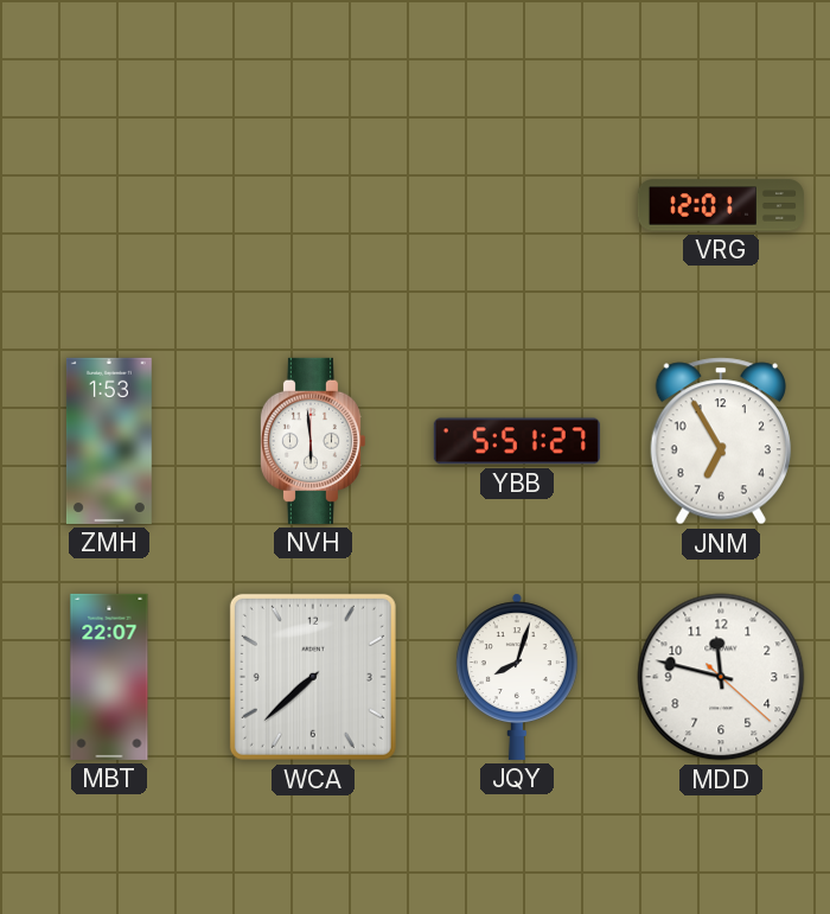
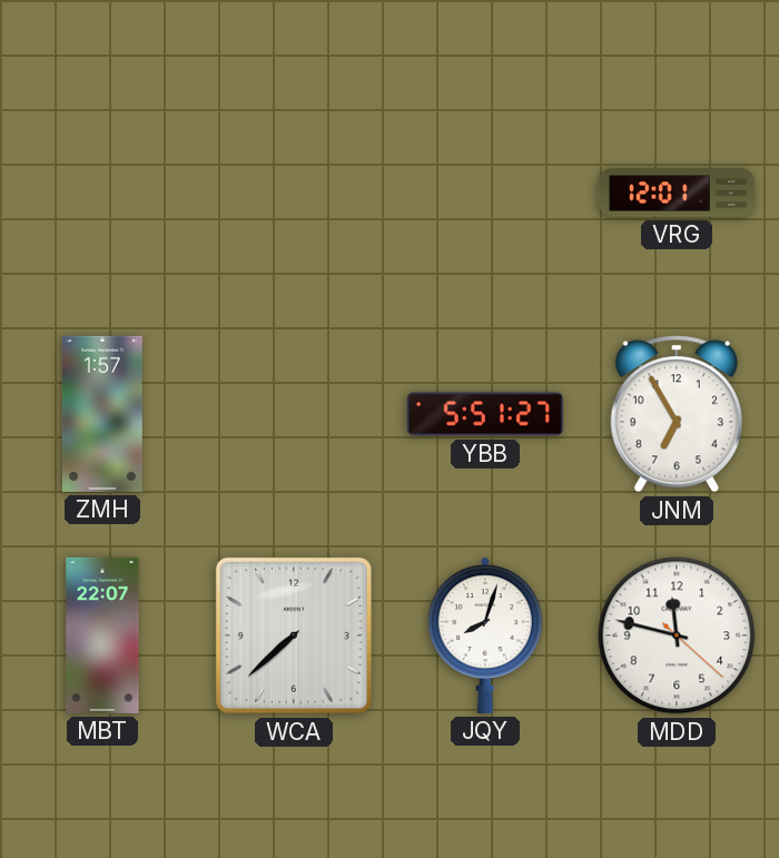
ZMH: 1:53 -> 1:57
NVH: 5:59 -> none
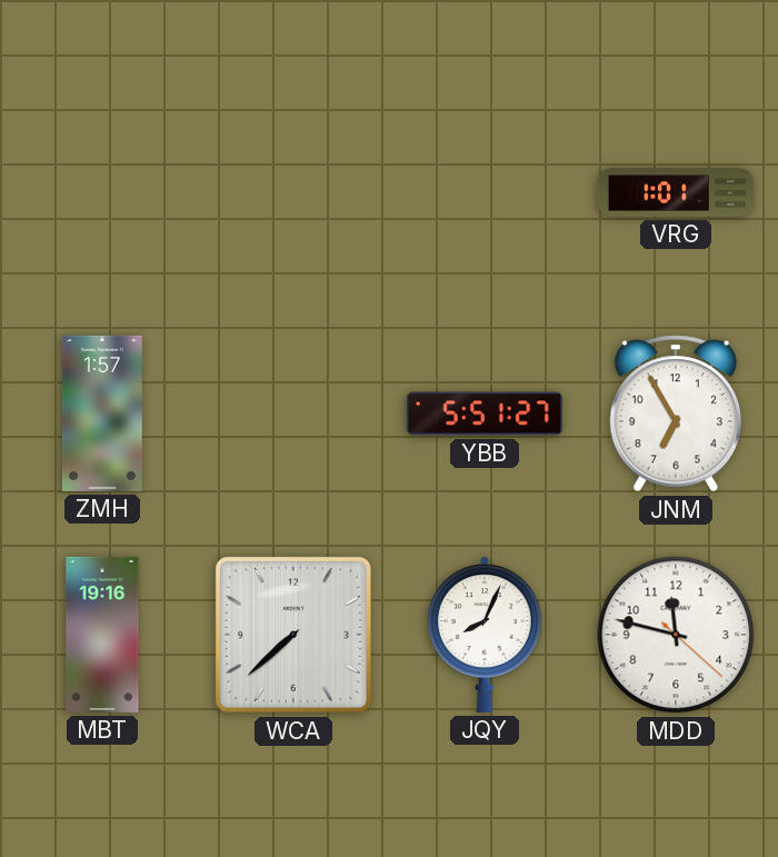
VRG: 12:01 -> 1:01
MBT: 22:07 -> 19:16
JQY: 8:03 -> 8:04
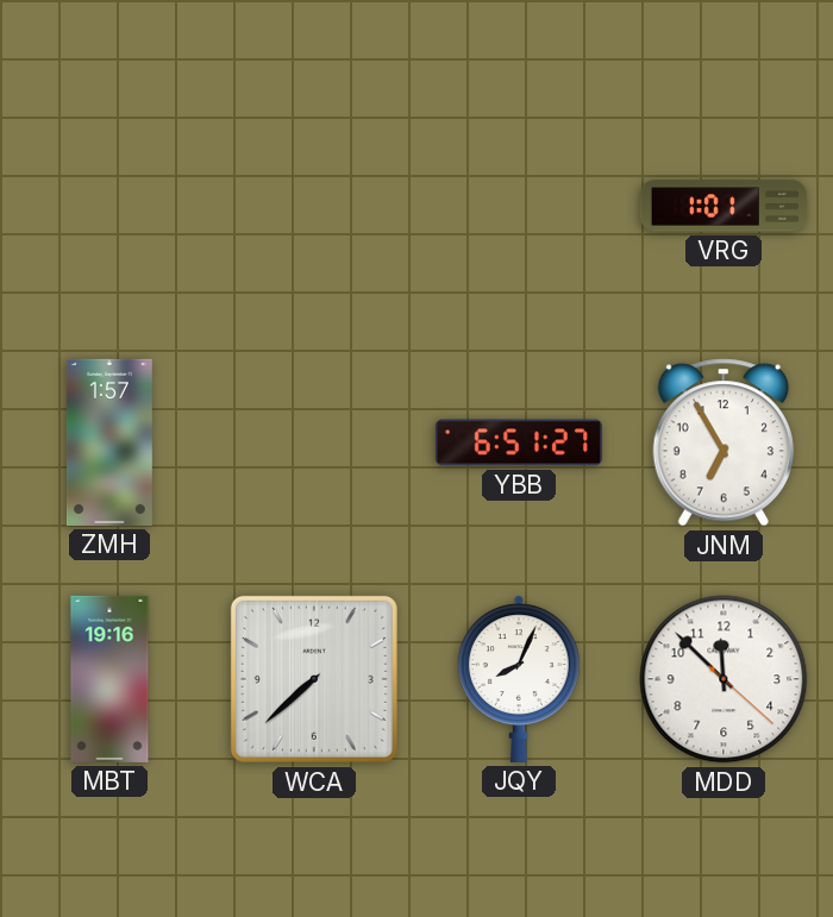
YBB: 5:51 -> 6:51
MDD: 11:47 -> 11:52
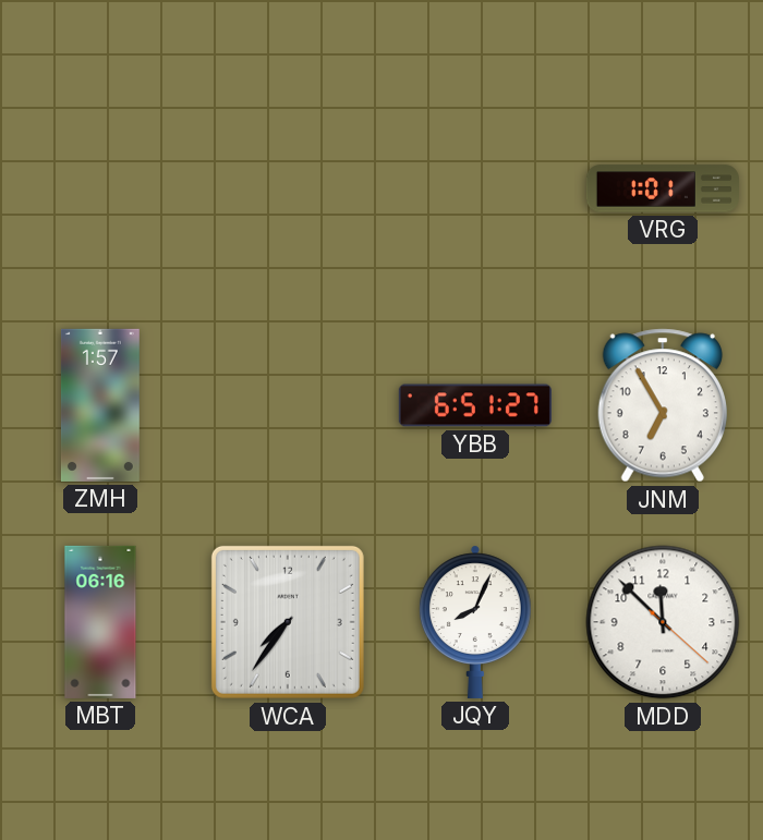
MBT: 19:16 -> 06:16
WCA: 7:38 -> 7:36
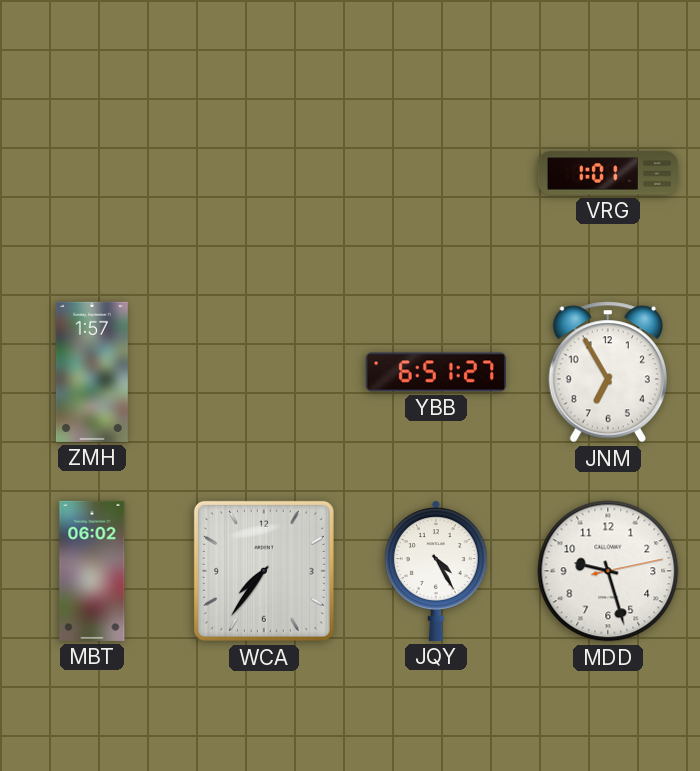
MBT: 06:16 -> 06:02
JQY: 8:04 -> 4:25
MDD: 11:52 -> 9:27
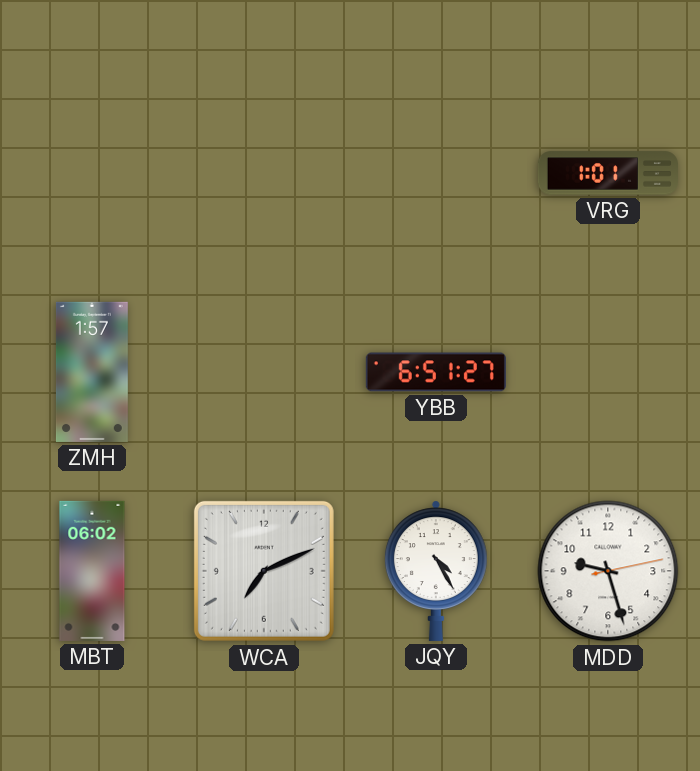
JNM: 6:55 -> none
WCA: 7:36 -> 7:11
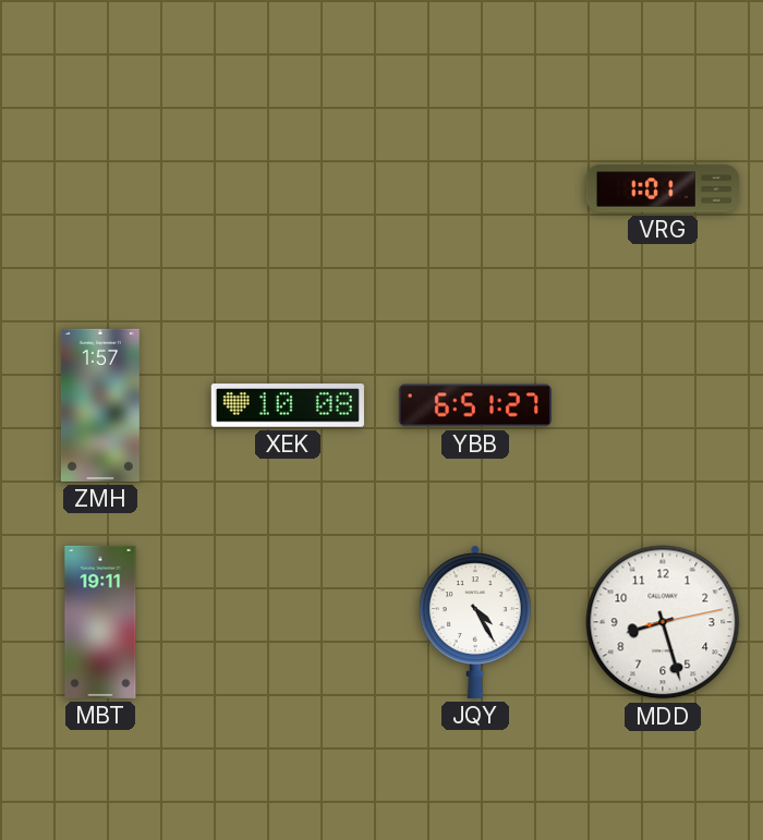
XEK: none -> 10:08
MBT: 06:02 -> 19:11
WCA: 7:11 -> none
MDD: 9:27 -> 8:27
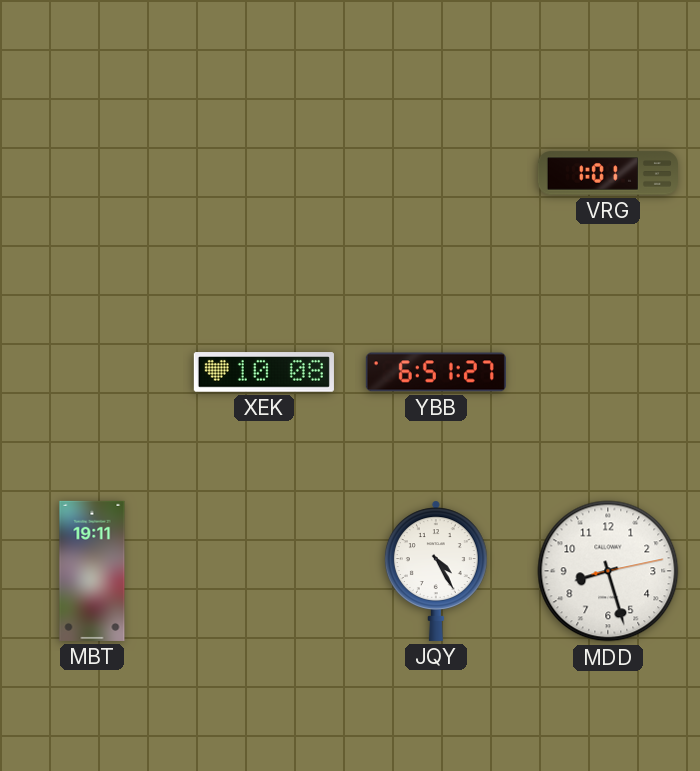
ZMH: 1:57 -> none
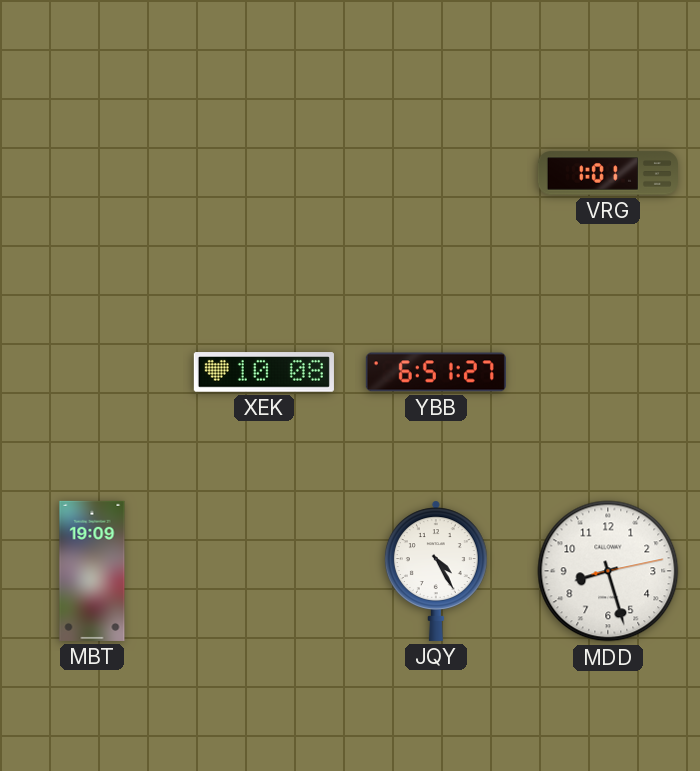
MBT: 19:11 -> 19:09
